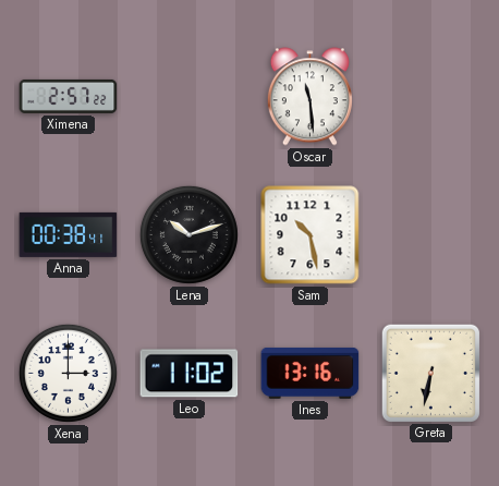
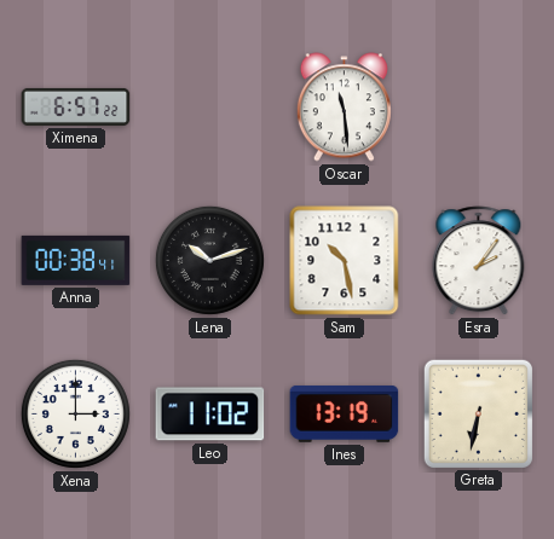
Ximena: 2:57 -> 6:57
Esra: none -> 2:06
Ines: 13:16 -> 13:19
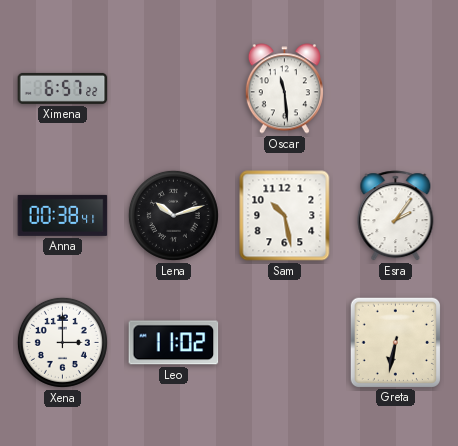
Ines: 13:19 -> none
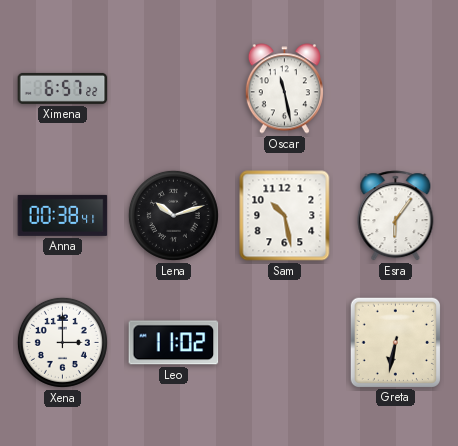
Oscar: 11:29 -> 11:28
Esra: 2:06 -> 6:06
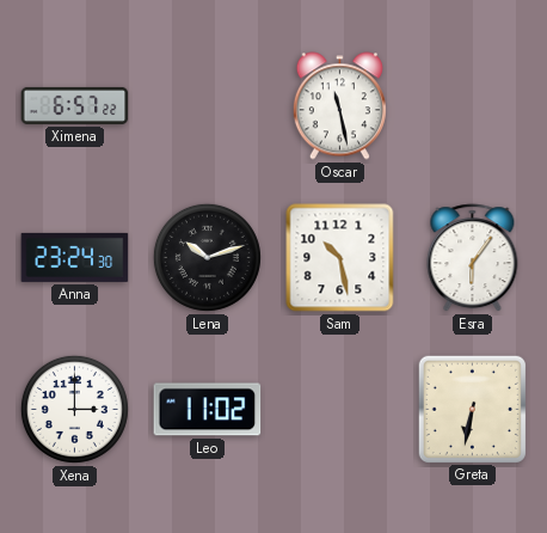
Anna: 00:38 -> 23:24
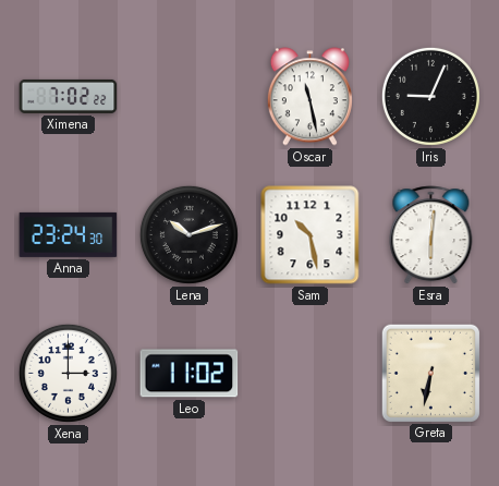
Ximena: 6:57 -> 7:02
Iris: none -> 9:04
Esra: 6:06 -> 6:01
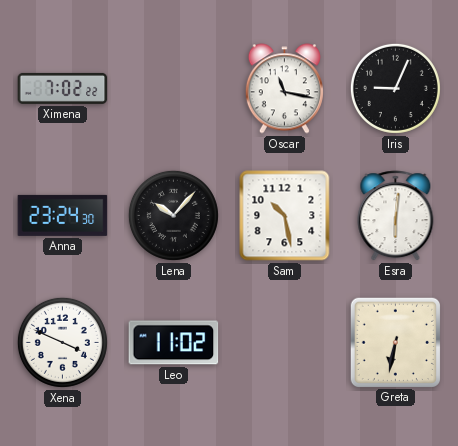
Oscar: 11:28 -> 11:17
Lena: 10:12 -> 10:07
Xena: 3:00 -> 3:49
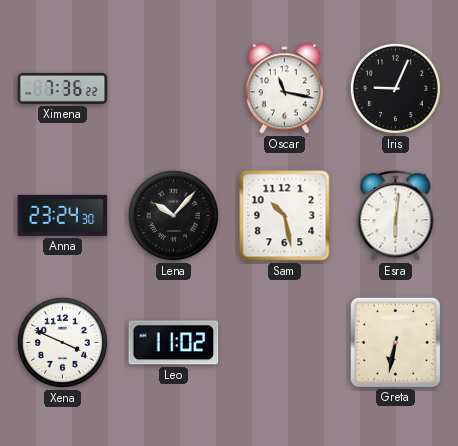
Ximena: 7:02 -> 7:36
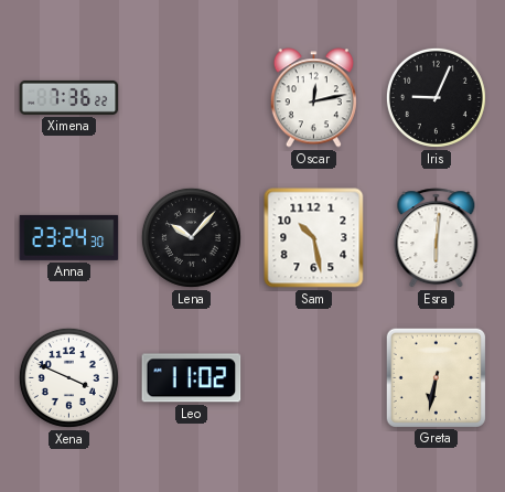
Oscar: 11:17 -> 12:13
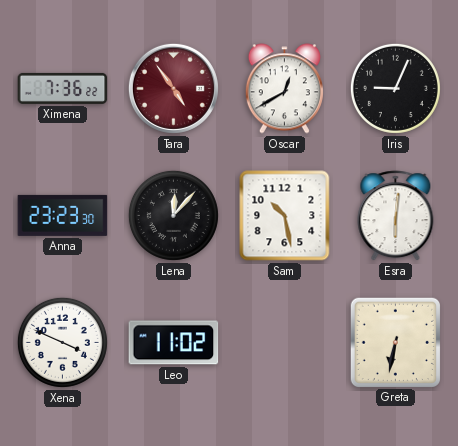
Tara: none -> 4:54
Oscar: 12:13 -> 12:40
Anna: 23:24 -> 23:23
Lena: 10:07 -> 12:07
